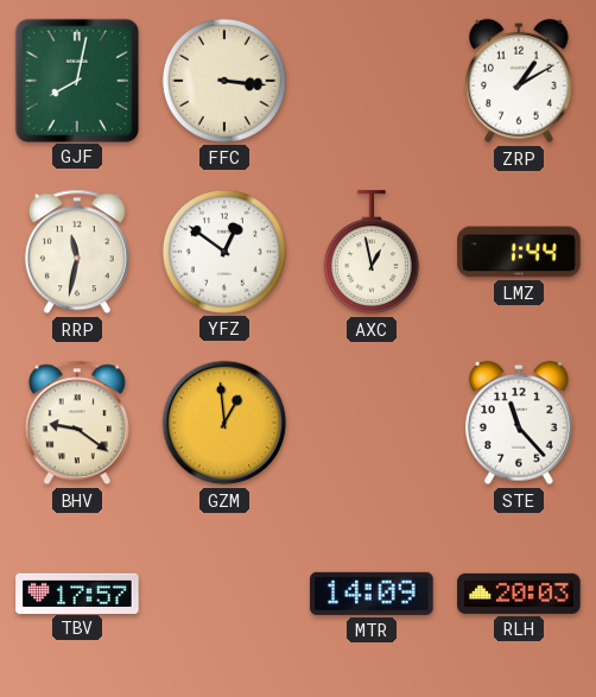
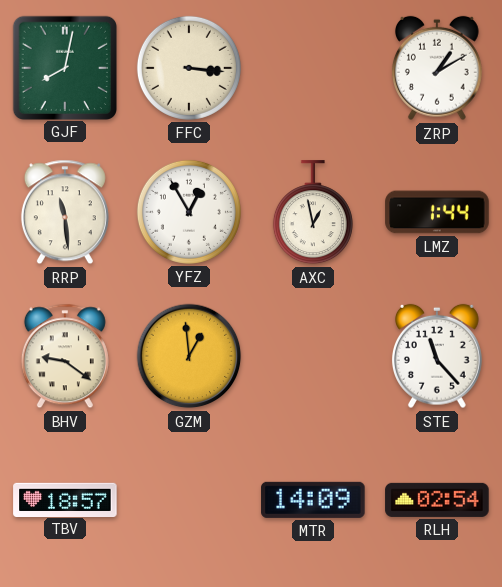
RRP: 11:32 -> 11:29
YFZ: 12:51 -> 12:55
TBV: 17:57 -> 18:57
RLH: 20:03 -> 02:54
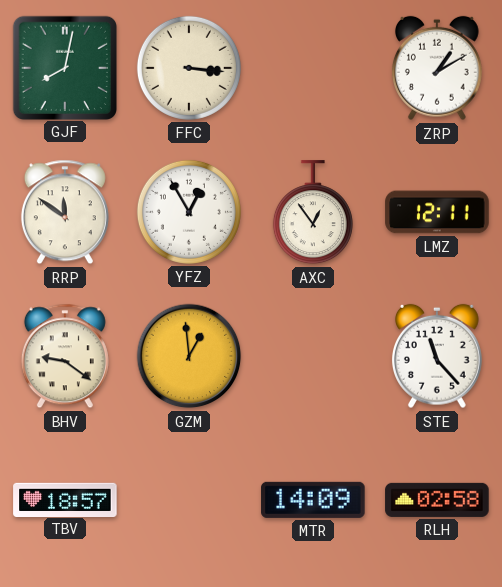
RRP: 11:29 -> 11:51
AXC: 12:58 -> 12:54
LMZ: 1:44 -> 12:11
RLH: 02:54 -> 02:58
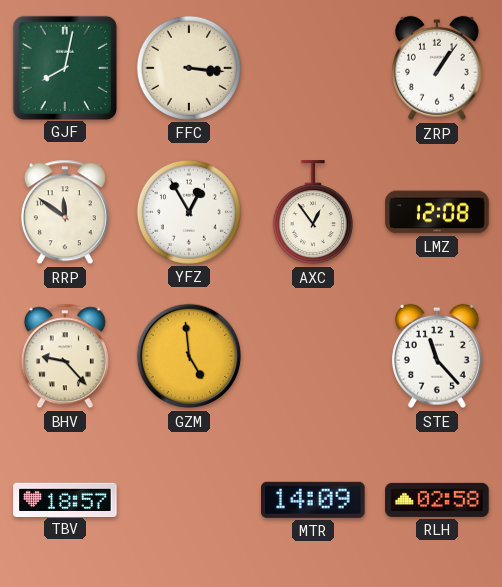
ZRP: 1:10 -> 1:06
LMZ: 12:11 -> 12:08
BHV: 9:21 -> 9:23
GZM: 12:59 -> 4:59
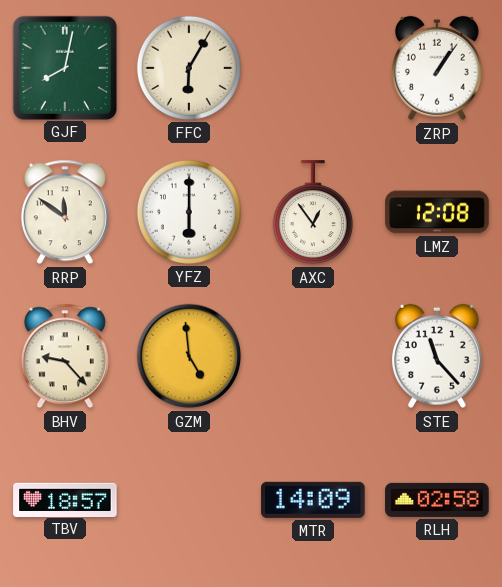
FFC: 3:16 -> 6:05
YFZ: 12:55 -> 6:00
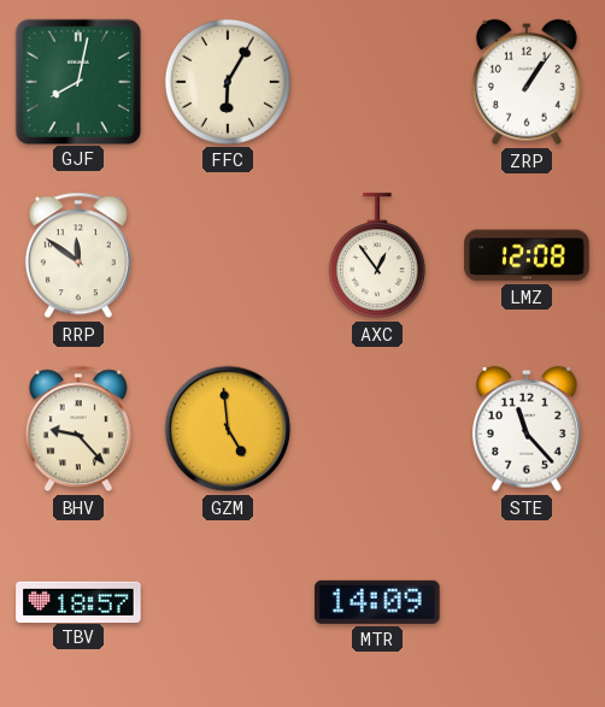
YFZ: 6:00 -> none
RLH: 02:58 -> none
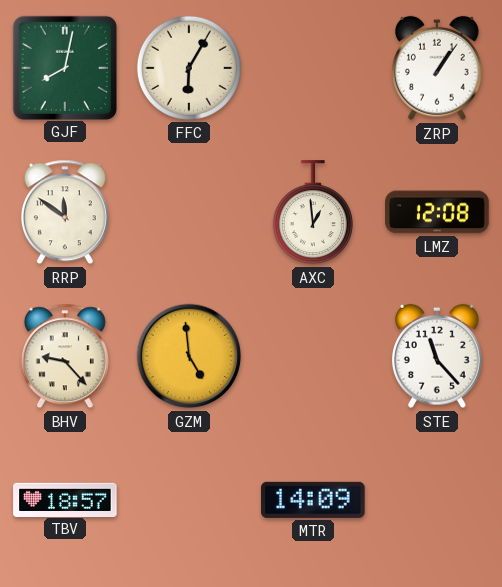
AXC: 12:54 -> 12:59
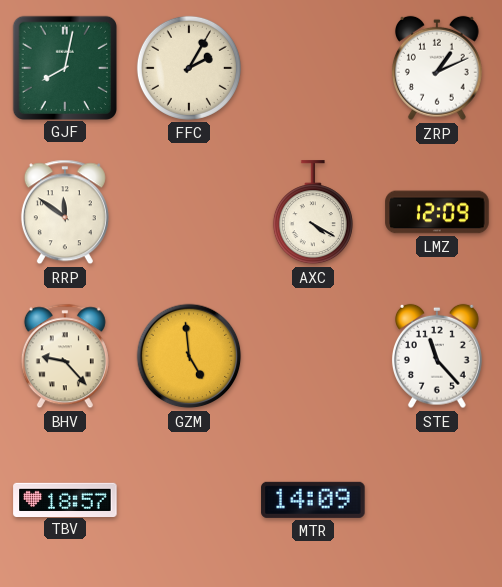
FFC: 6:05 -> 2:05
ZRP: 1:06 -> 1:11
AXC: 12:59 -> 4:20
LMZ: 12:08 -> 12:09
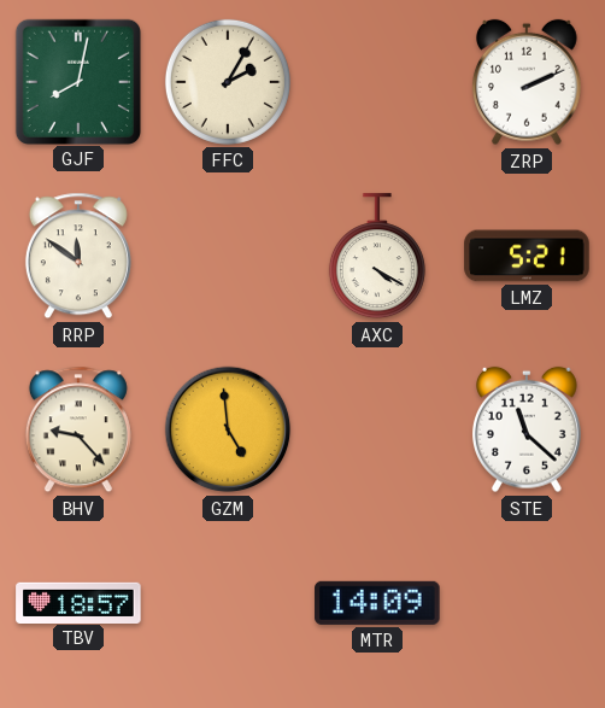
ZRP: 1:11 -> 2:11
LMZ: 12:09 -> 5:21
STE: 11:23 -> 11:22
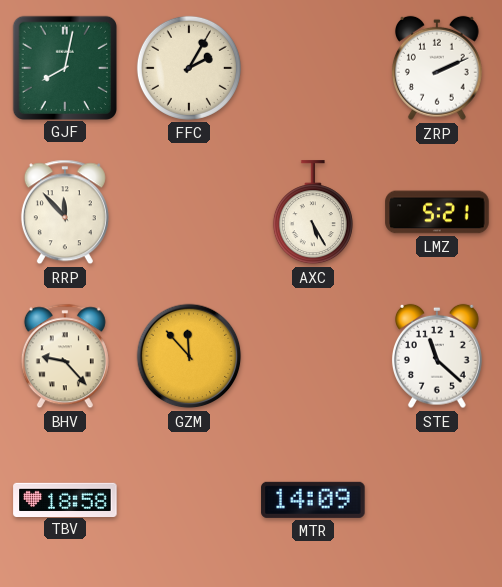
RRP: 11:51 -> 11:53
AXC: 4:20 -> 5:25
GZM: 4:59 -> 11:53
TBV: 18:57 -> 18:58
